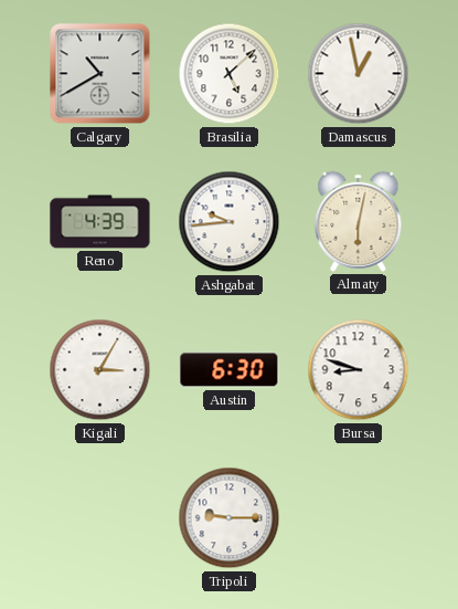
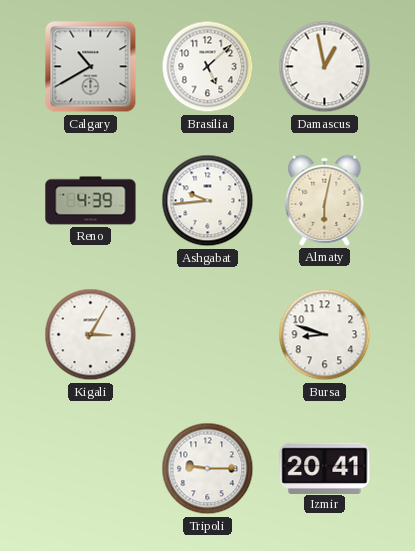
Austin: 6:30 -> none
Izmir: none -> 20:41
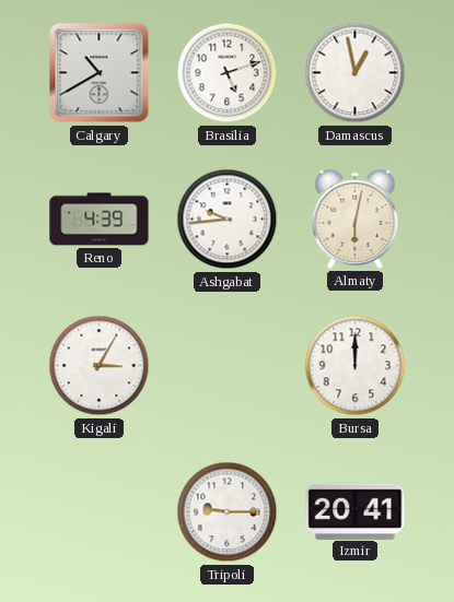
Brasilia: 5:08 -> 5:12
Bursa: 8:48 -> 12:00
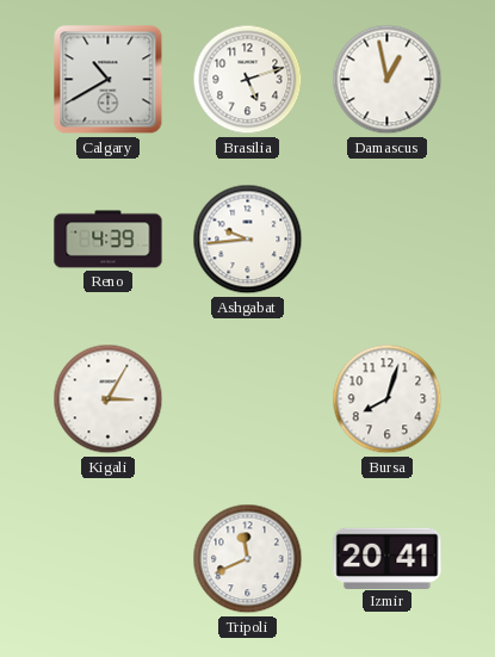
Almaty: 6:02 -> none
Bursa: 12:00 -> 8:03
Tripoli: 9:15 -> 11:41
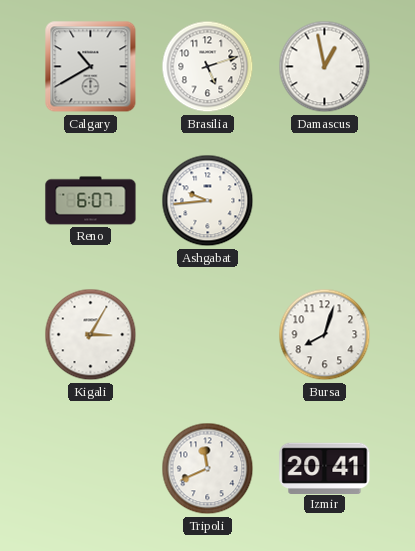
Reno: 4:39 -> 6:07
